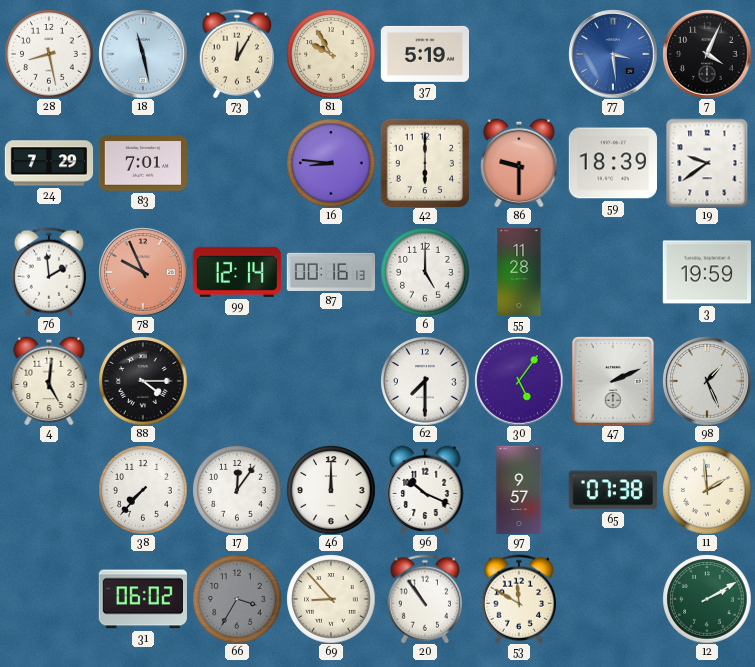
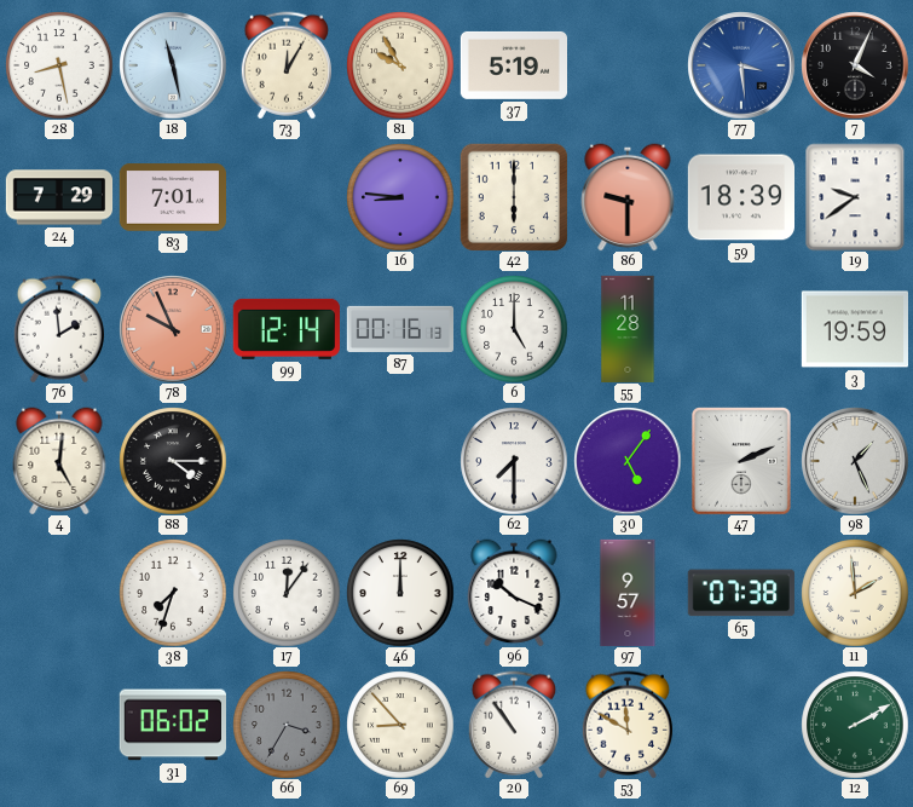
38: 7:37 -> 7:33
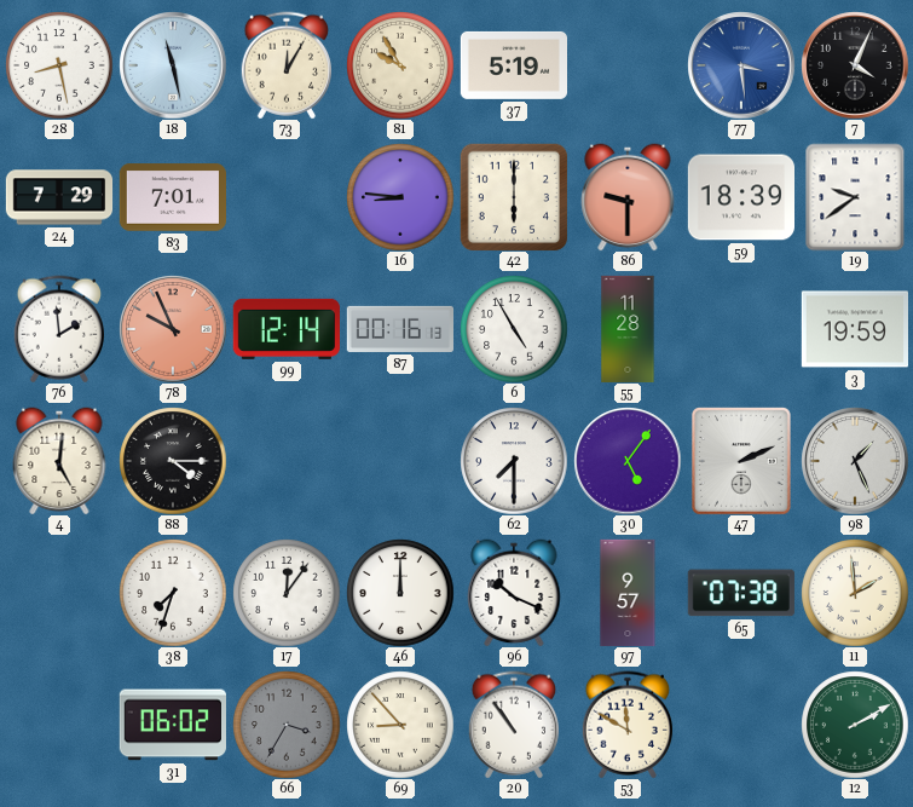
6: 5:00 -> 4:55
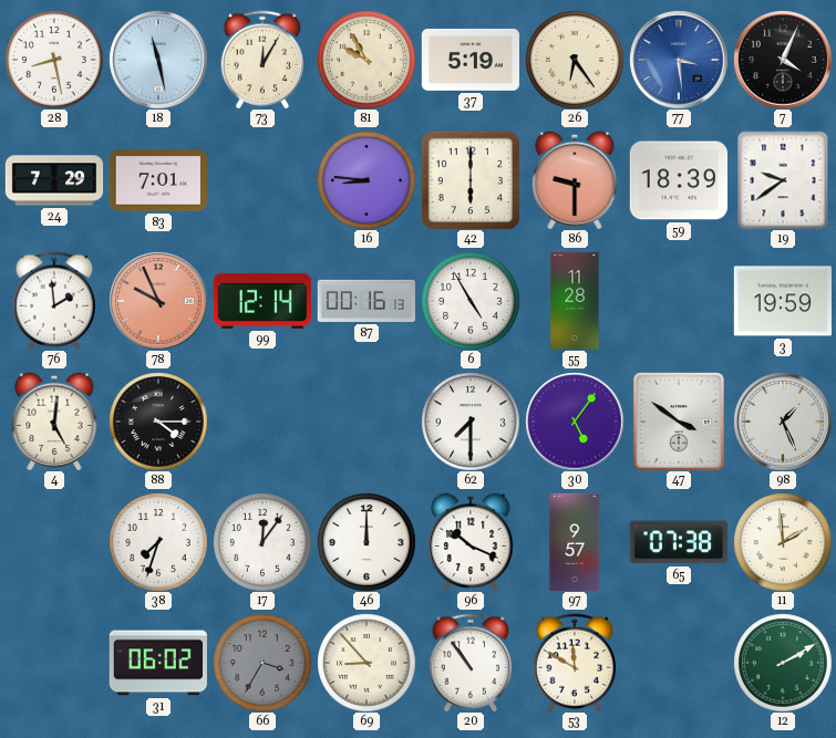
26: none -> 6:24
47: 2:11 -> 3:51
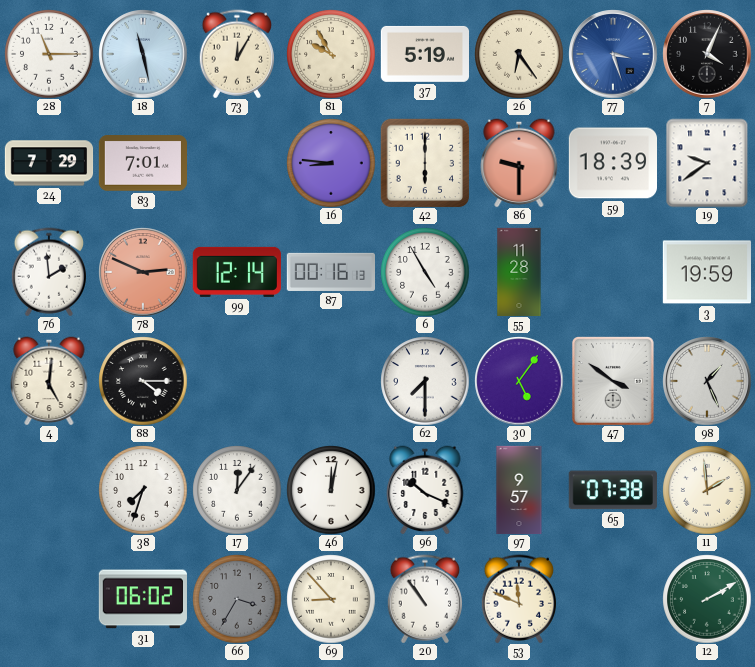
28: 8:28 -> 11:15
77: 3:29 -> 3:27
78: 9:56 -> 2:49
46: 12:00 -> 12:02
53: 11:50 -> 11:49
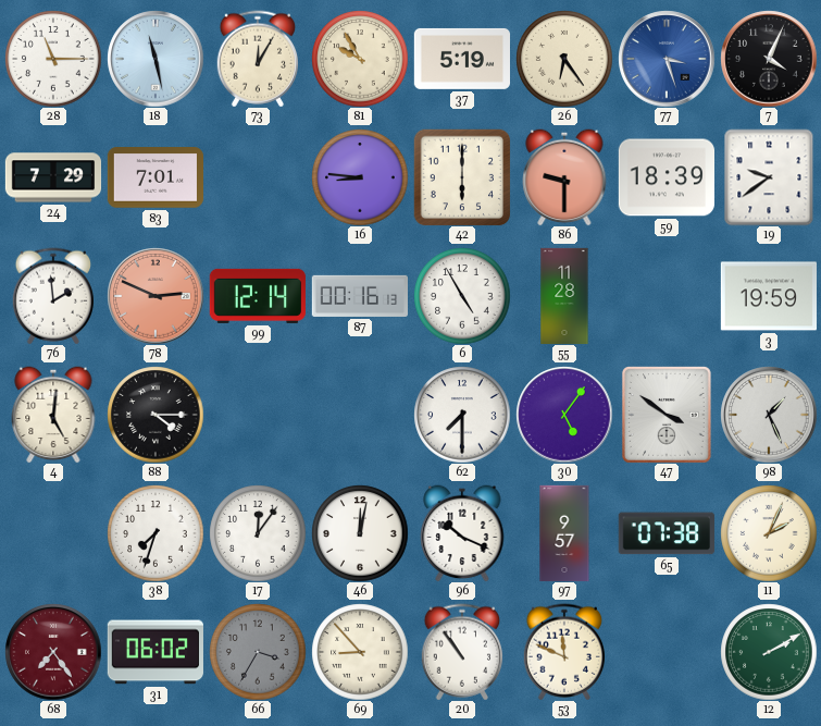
11: 1:59 -> 2:04
68: none -> 7:24
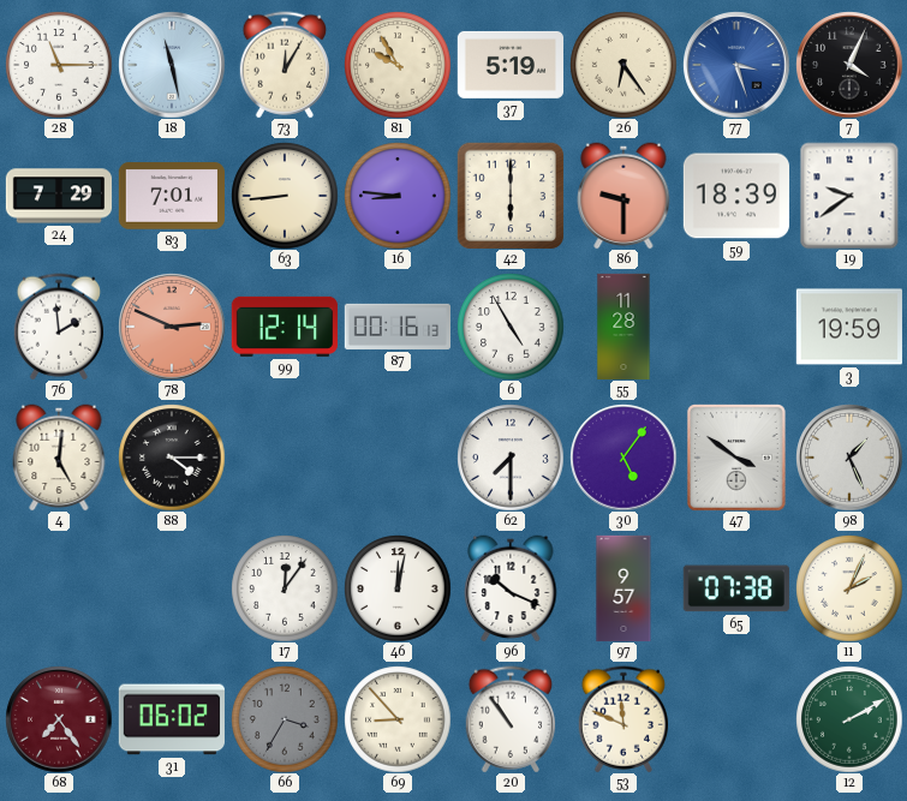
63: none -> 8:44
38: 7:33 -> none
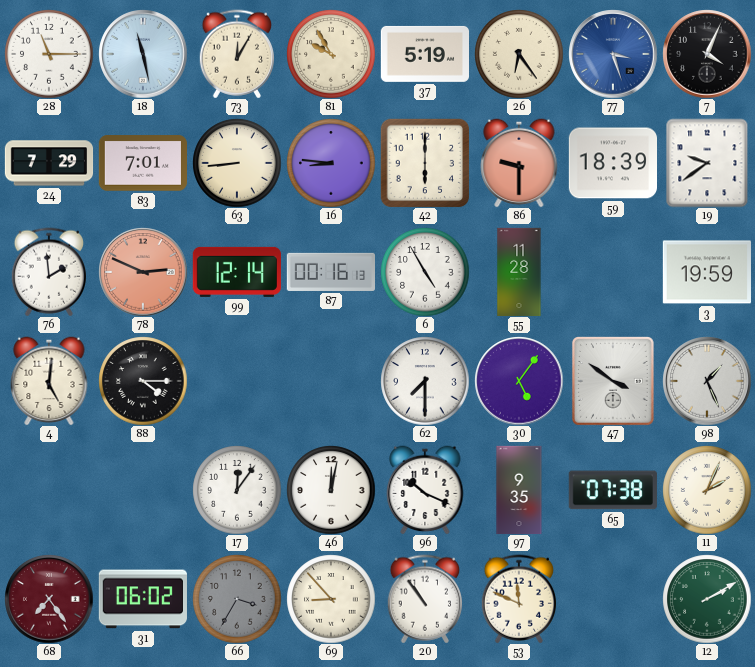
97: 9:57 -> 9:35
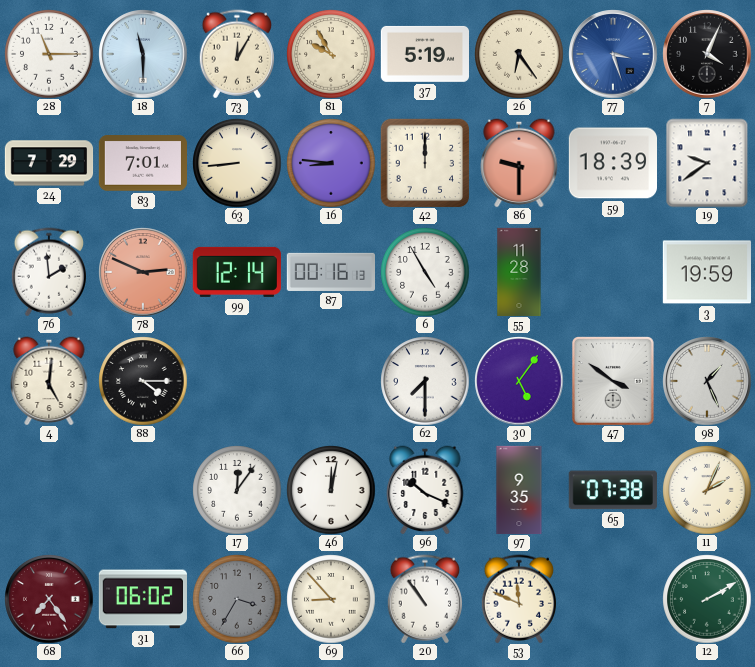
18: 11:28 -> 11:30
42: 6:00 -> 12:00
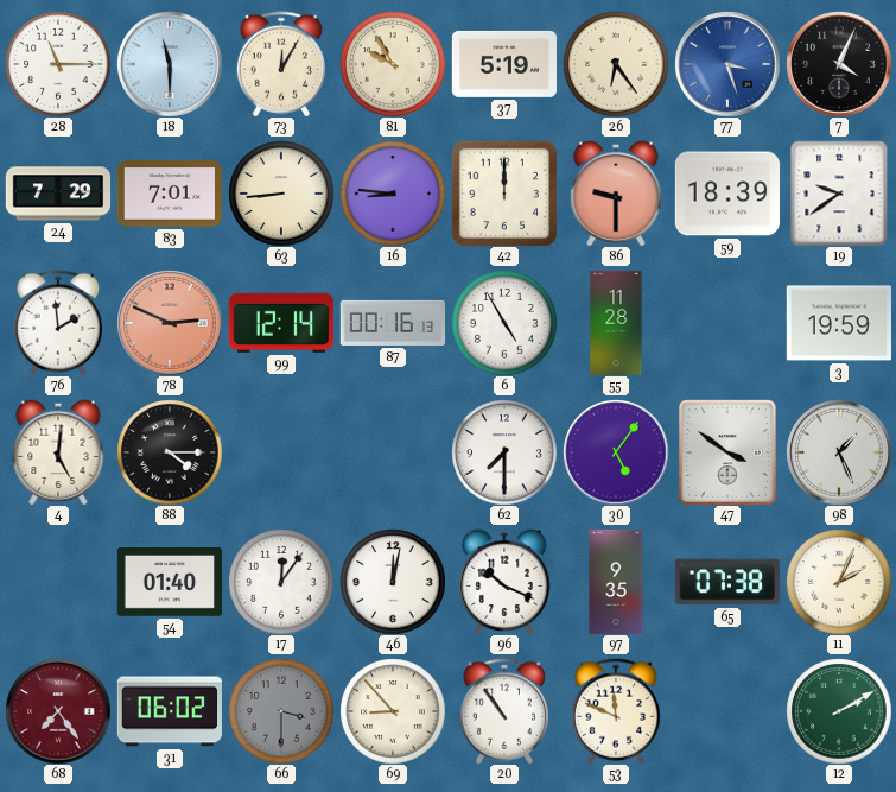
54: none -> 01:40
66: 3:35 -> 3:30
